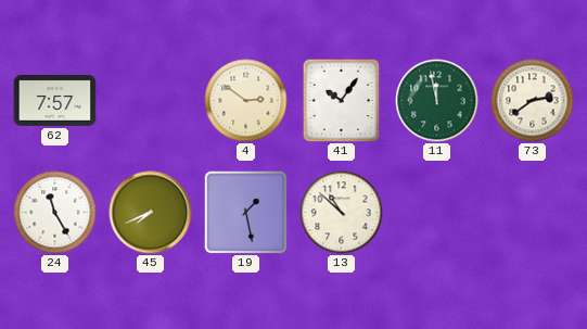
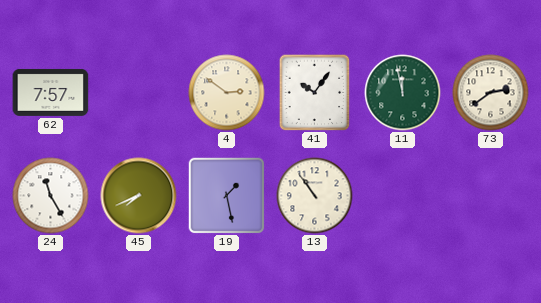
13: 10:52 -> 10:54
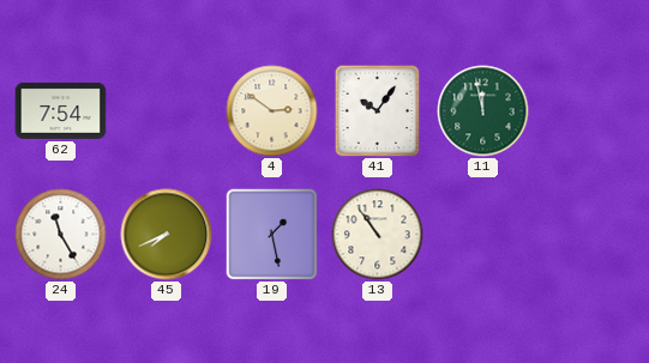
62: 7:57 -> 7:54
73: 2:39 -> none
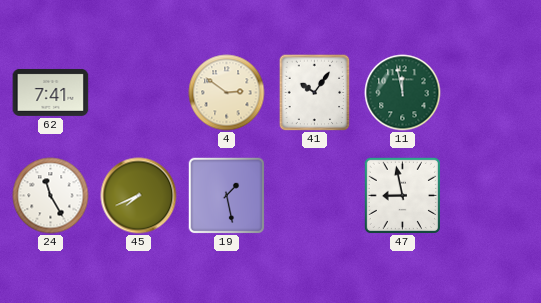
62: 7:54 -> 7:41
13: 10:54 -> none
47: none -> 8:58
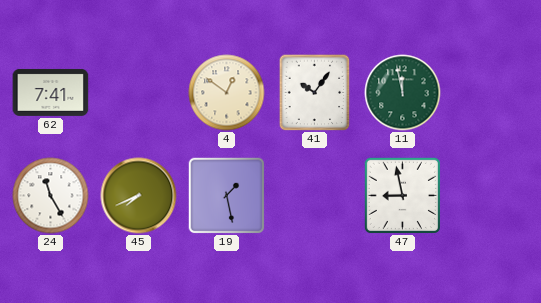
4: 2:51 -> 12:51
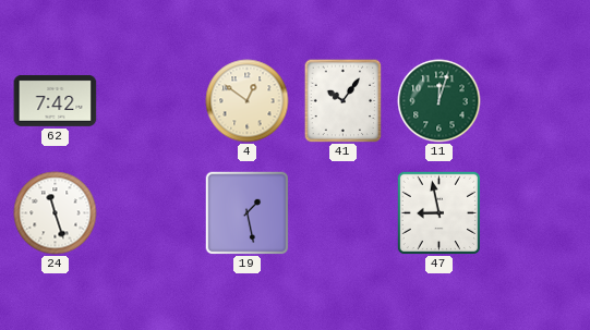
62: 7:41 -> 7:42
11: 11:58 -> 12:03
24: 11:25 -> 11:27
45: 7:41 -> none
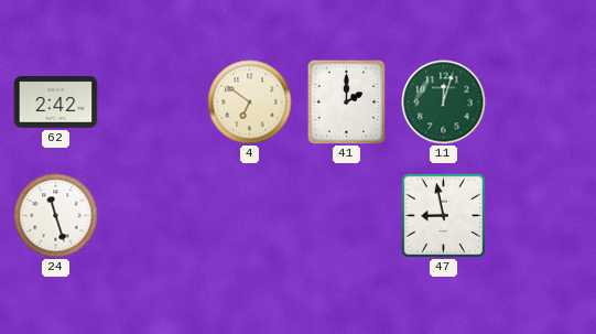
62: 7:42 -> 2:42
4: 12:51 -> 6:51
41: 10:06 -> 2:00
19: 1:28 -> none
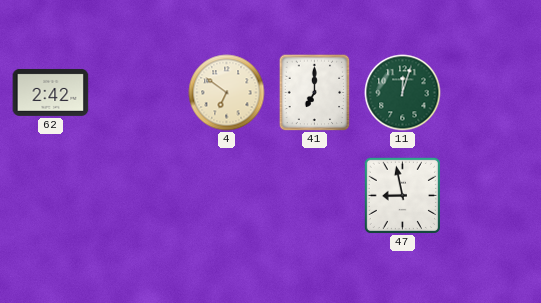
41: 2:00 -> 7:00
24: 11:27 -> none
